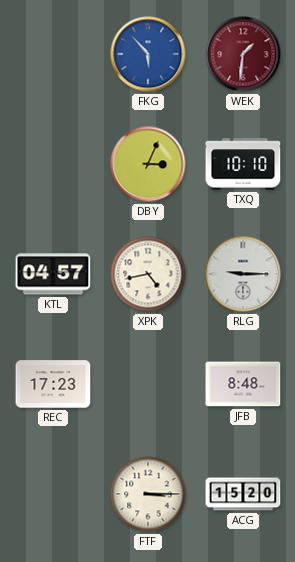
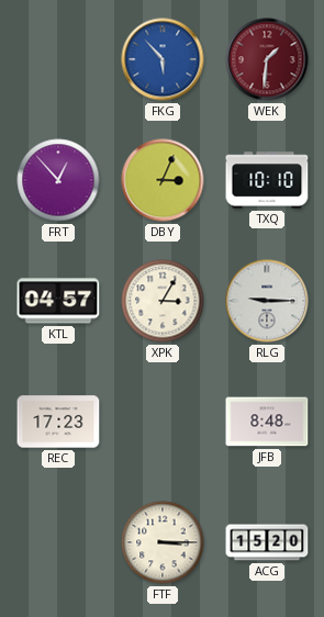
FRT: none -> 12:53
XPK: 4:43 -> 3:05
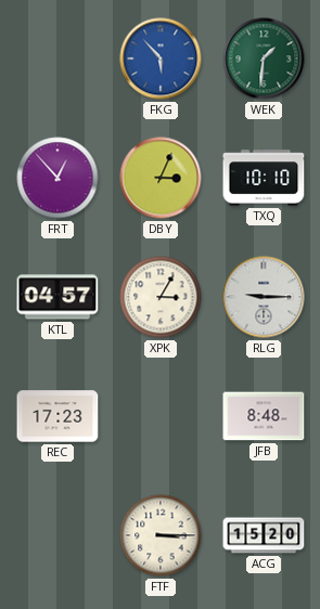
WEK dial: burgundy -> green
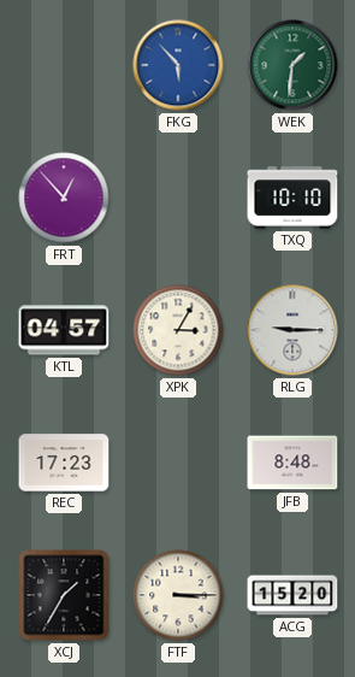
DBY: 3:04 -> none
XCJ: none -> 1:35
